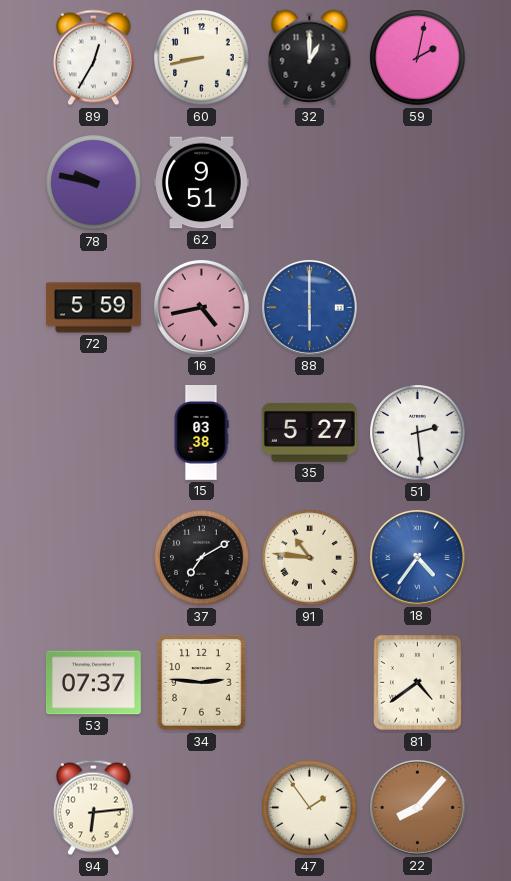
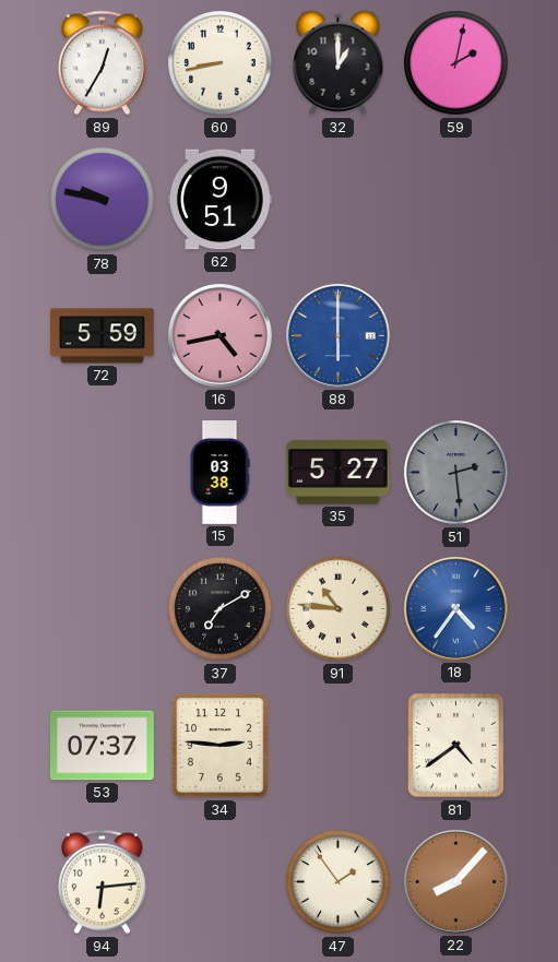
51 dial: white -> grey
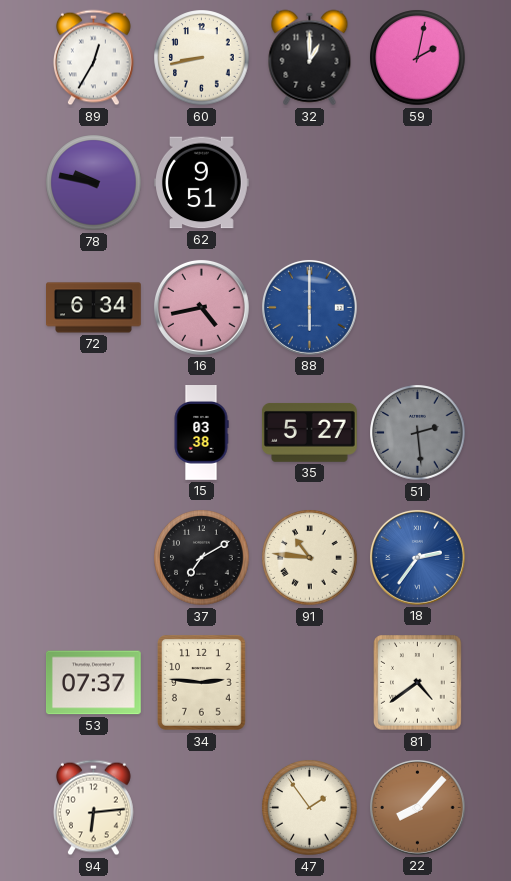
72: 5:59 -> 6:34
18: 4:36 -> 2:36
